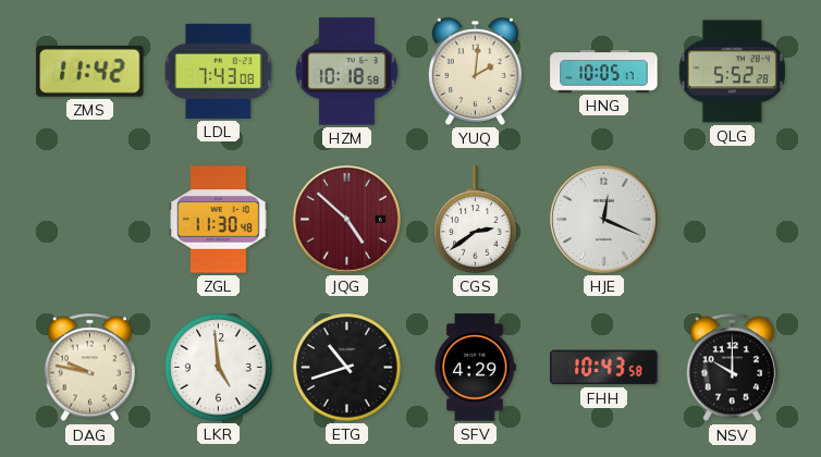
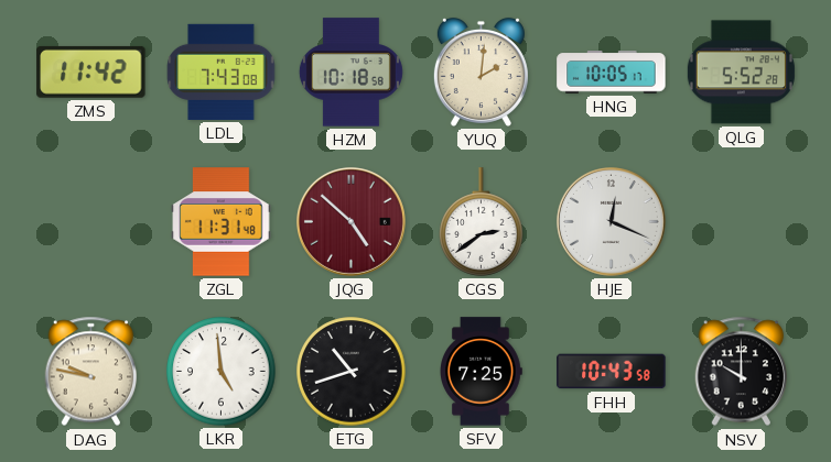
ZGL: 11:30 -> 11:31
SFV: 4:29 -> 7:25
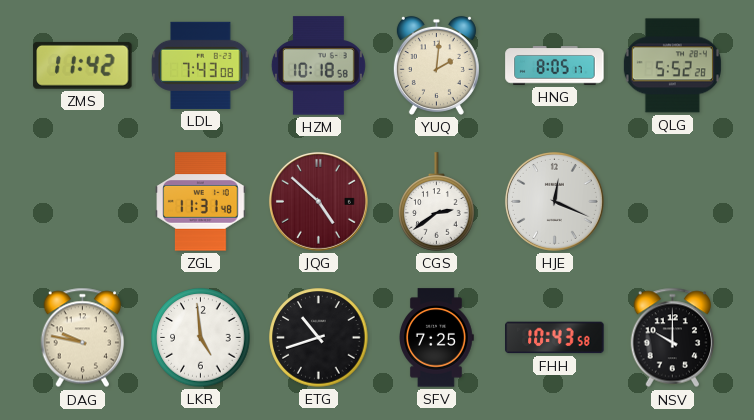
HNG: 10:05 -> 8:05
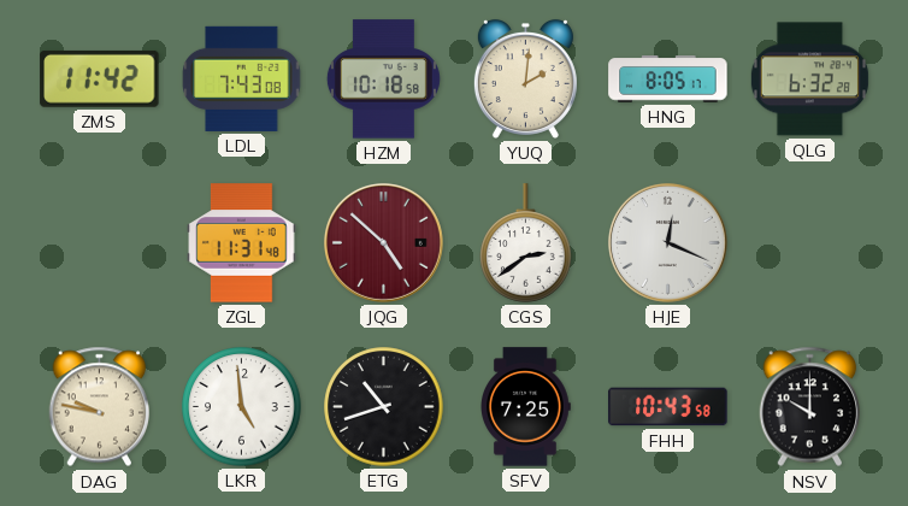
QLG: 5:52 -> 6:32
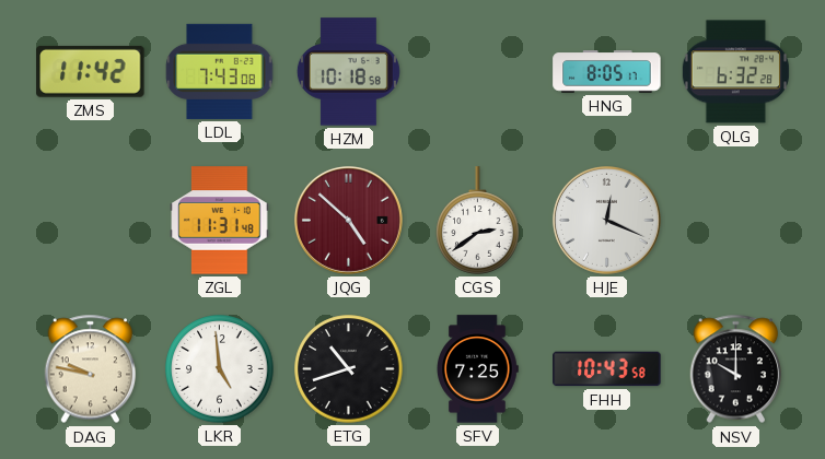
YUQ: 2:01 -> none
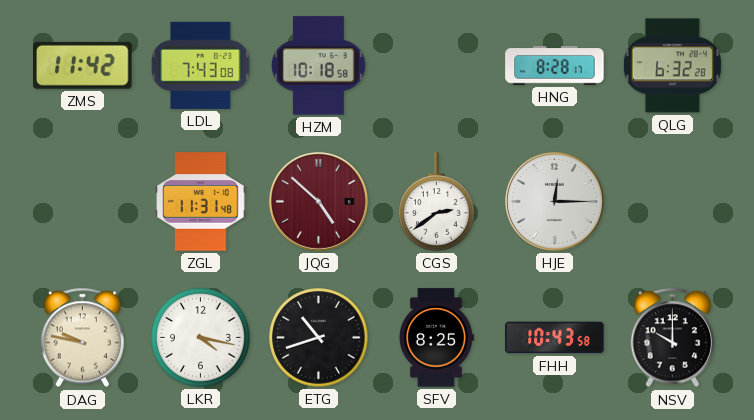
HNG: 8:05 -> 8:28
HJE: 12:19 -> 12:15
LKR: 4:59 -> 4:17
SFV: 7:25 -> 8:25
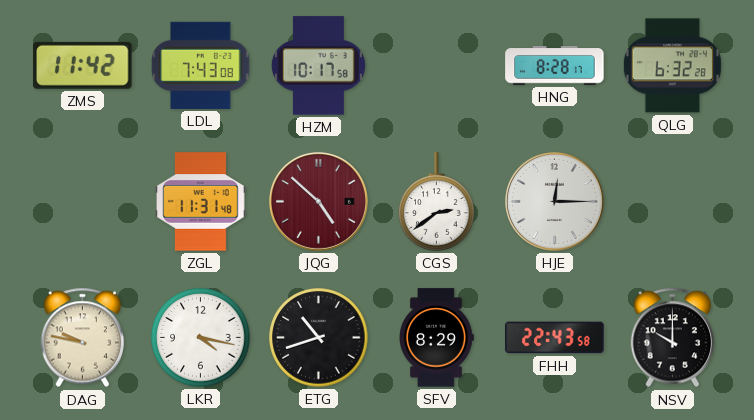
HZM: 10:18 -> 10:17
SFV: 8:25 -> 8:29
FHH: 10:43 -> 22:43
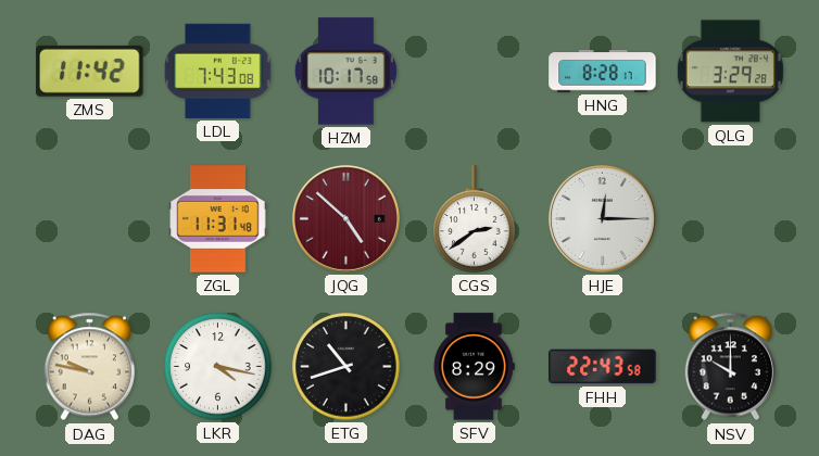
QLG: 6:32 -> 3:29
